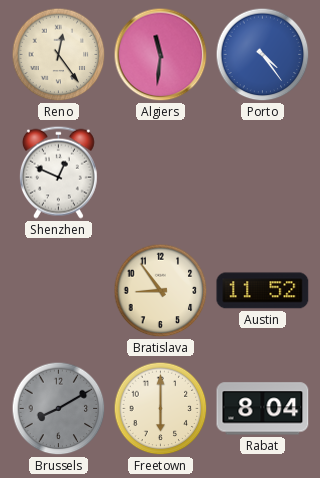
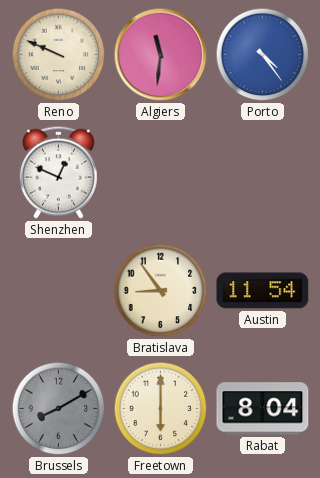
Reno: 12:24 -> 9:49
Austin: 11:52 -> 11:54
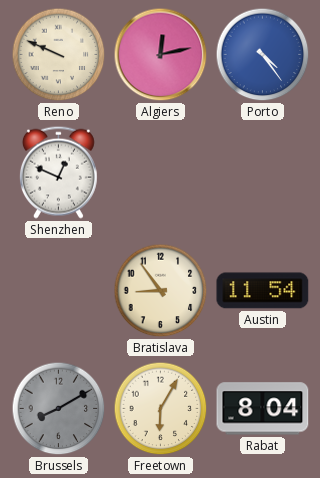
Algiers: 11:31 -> 12:13
Freetown: 6:00 -> 6:05
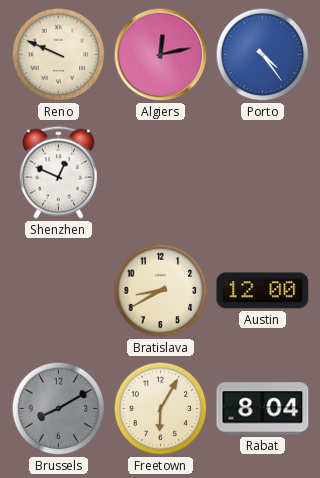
Bratislava: 8:54 -> 8:40
Austin: 11:54 -> 12:00
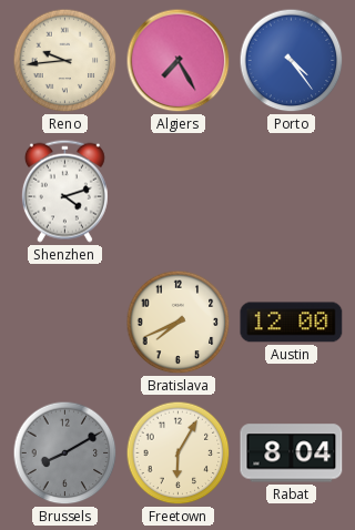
Reno: 9:49 -> 9:44
Algiers: 12:13 -> 7:25
Shenzhen: 12:49 -> 4:12
Bratislava: 8:40 -> 7:41
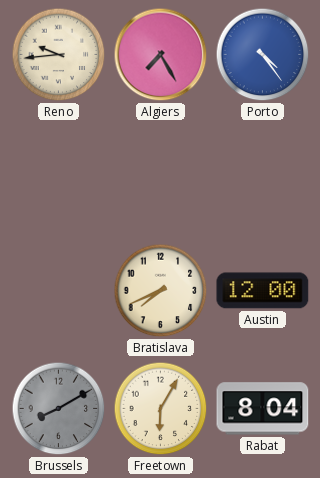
Shenzhen: 4:12 -> none
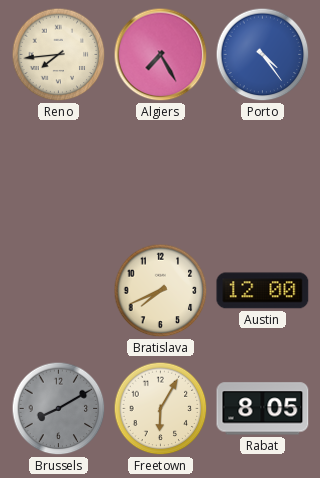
Reno: 9:44 -> 7:44
Rabat: 8:04 -> 8:05
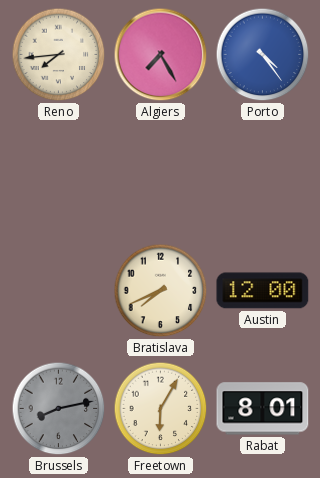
Brussels: 8:10 -> 8:13
Rabat: 8:05 -> 8:01
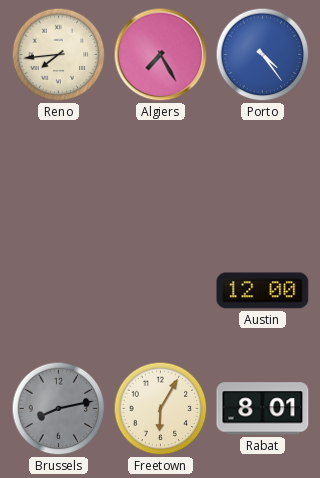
Bratislava: 7:41 -> none
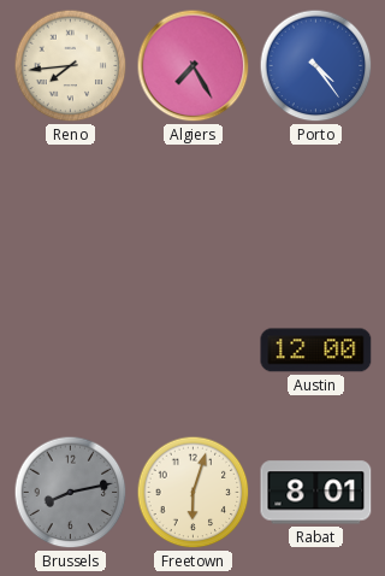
Freetown: 6:05 -> 6:03
